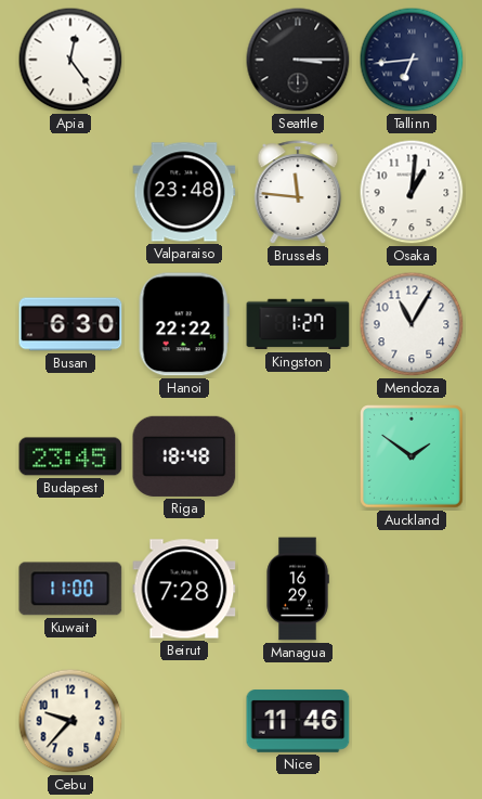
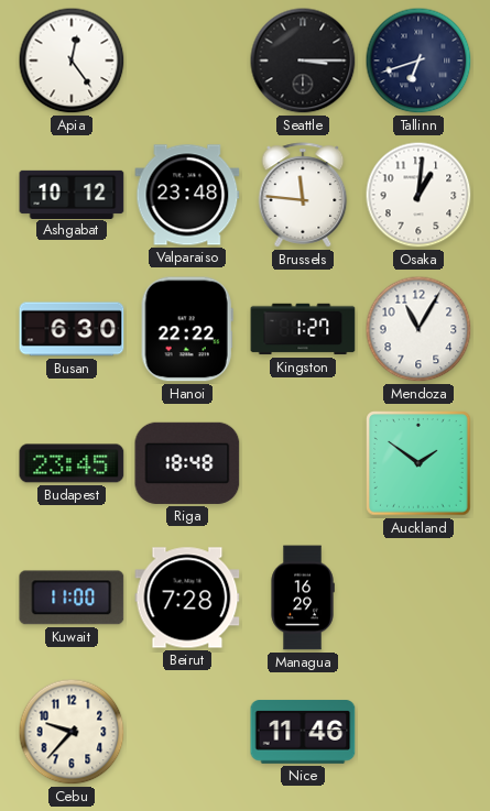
Tallinn: 6:44 -> 6:42
Ashgabat: none -> 10:12
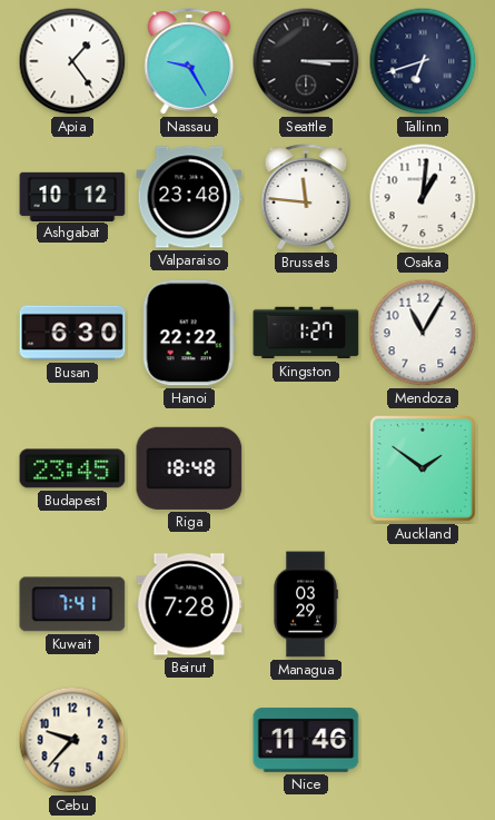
Apia: 12:24 -> 1:24
Nassau: none -> 9:25
Kuwait: 11:00 -> 7:41
Managua: 16:29 -> 03:29
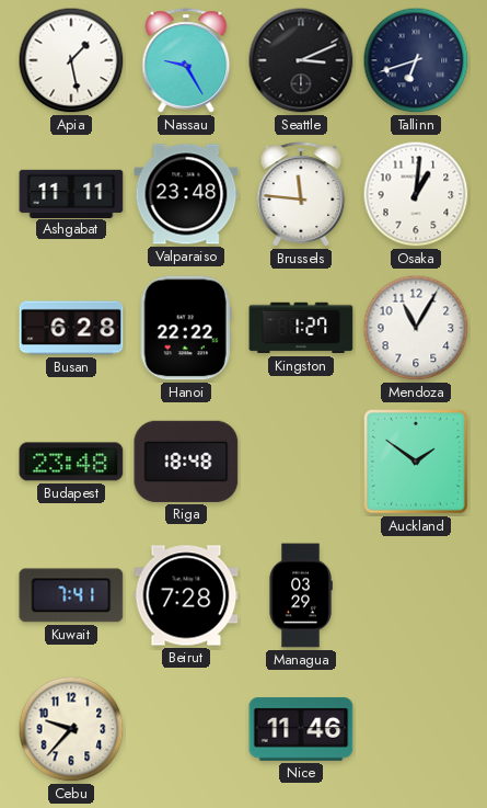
Apia: 1:24 -> 1:28
Seattle: 3:15 -> 3:11
Ashgabat: 10:12 -> 11:11
Busan: 6:30 -> 6:28
Budapest: 23:45 -> 23:48
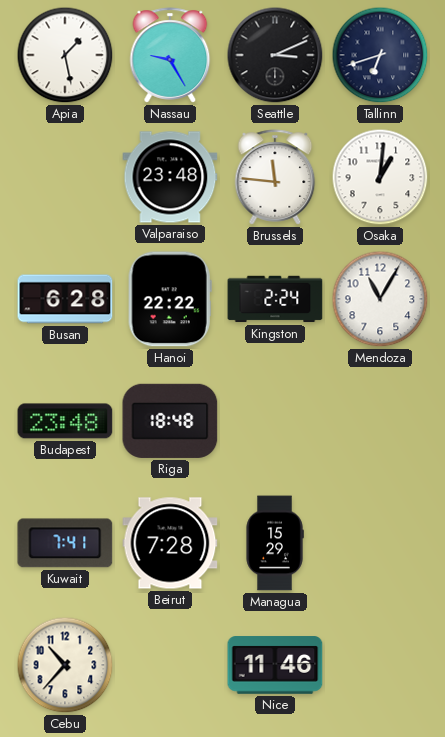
Ashgabat: 11:11 -> none
Kingston: 1:27 -> 2:24
Auckland: 1:51 -> none
Managua: 03:29 -> 15:29
Cebu: 9:37 -> 10:37
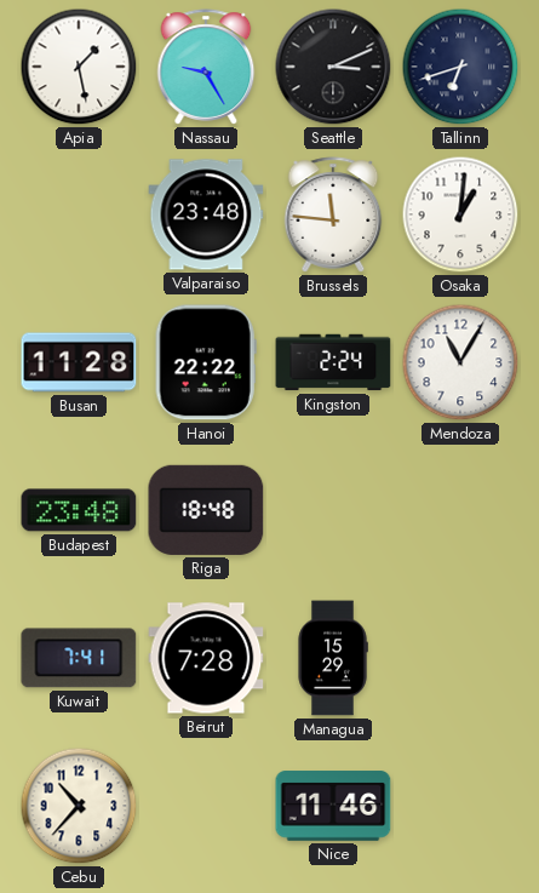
Busan: 6:28 -> 11:28
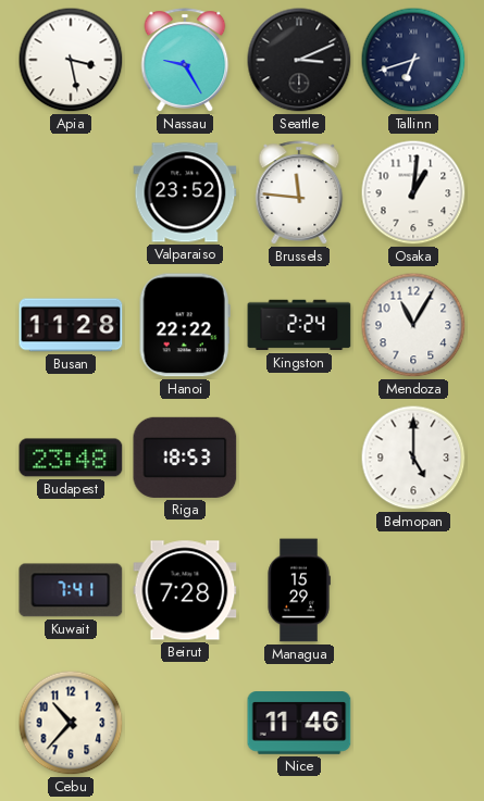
Apia: 1:28 -> 3:28
Valparaiso: 23:48 -> 23:52
Riga: 18:48 -> 18:53
Belmopan: none -> 5:00
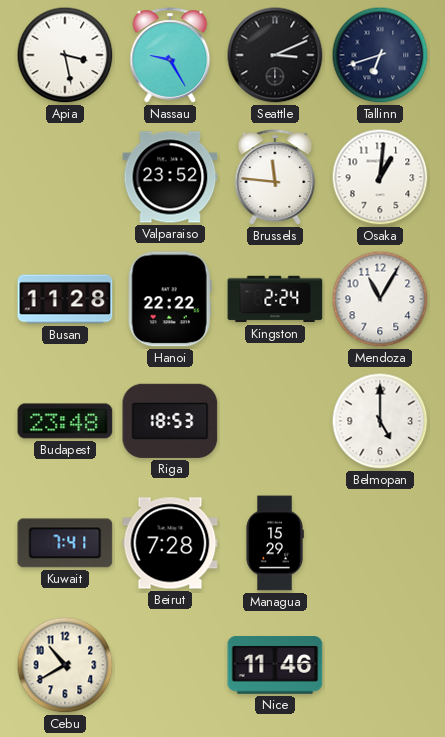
Cebu: 10:37 -> 10:40
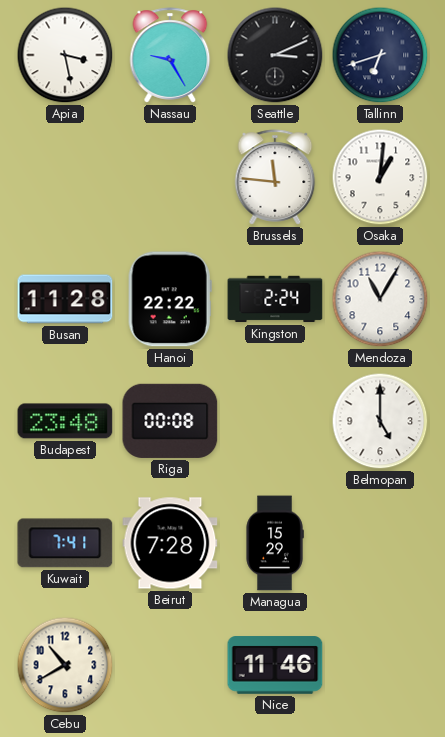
Valparaiso: 23:52 -> none
Riga: 18:53 -> 00:08
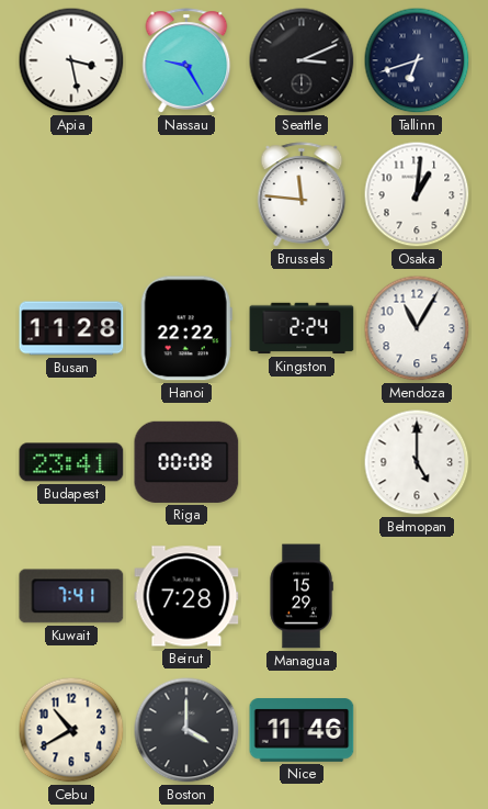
Budapest: 23:48 -> 23:41
Boston: none -> 4:00
